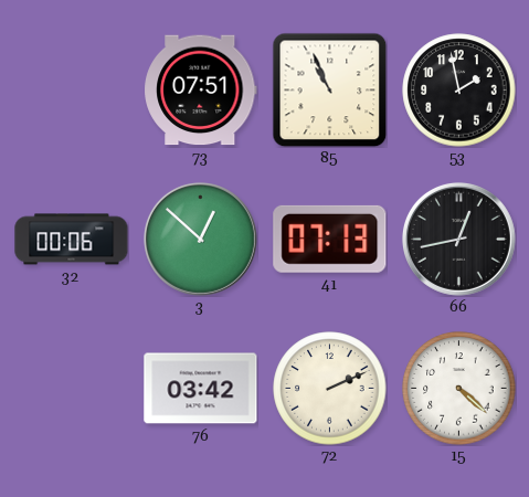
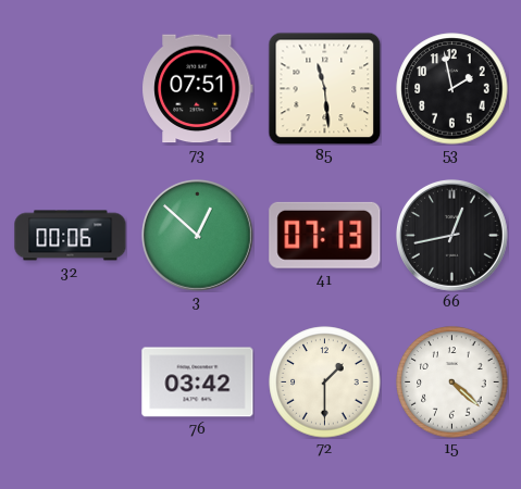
85: 10:56 -> 11:29
72: 2:11 -> 1:30
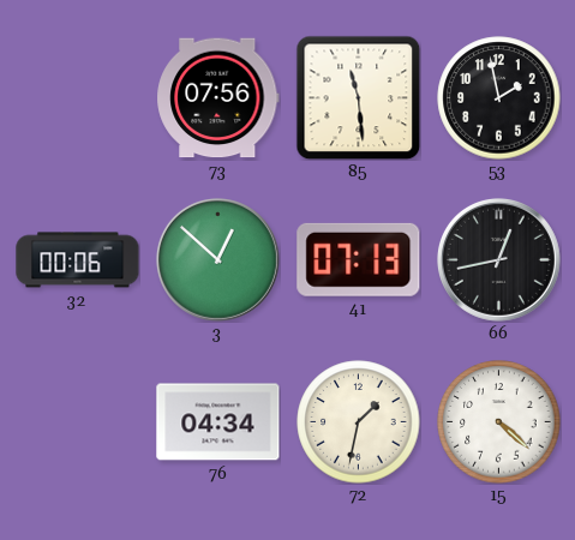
73: 07:51 -> 07:56
76: 03:42 -> 04:34
72: 1:30 -> 1:32
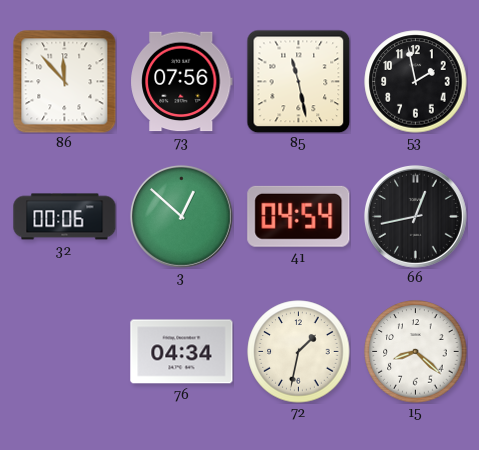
86: none -> 11:53
85: 11:29 -> 11:28
41: 07:13 -> 04:54
15: 4:22 -> 8:22
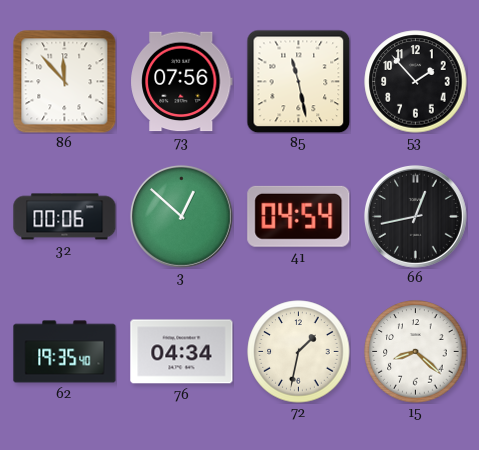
53: 1:58 -> 1:53
62: none -> 19:35
